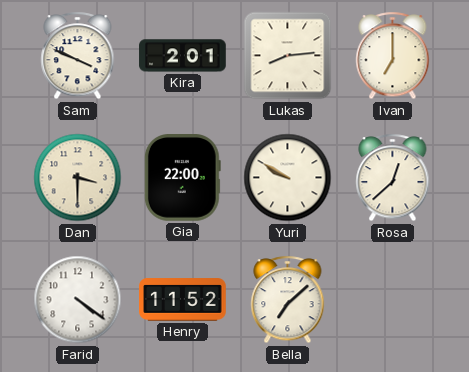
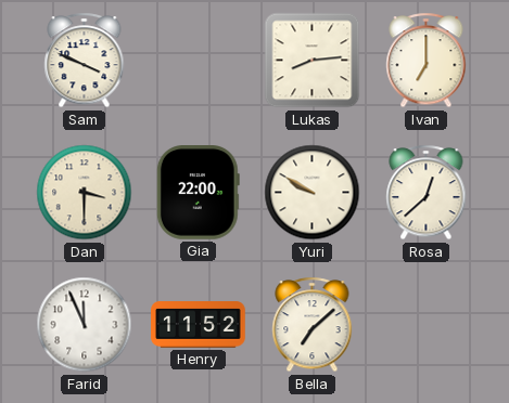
Kira: 2:01 -> none
Farid: 4:21 -> 11:56
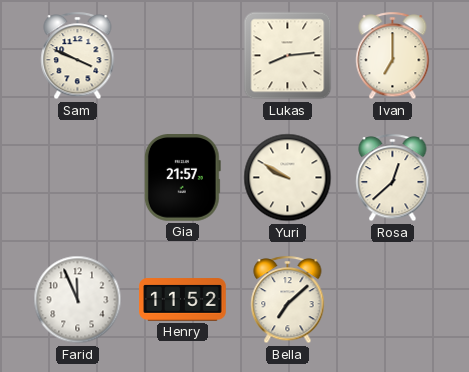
Dan: 3:30 -> none
Gia: 22:00 -> 21:57
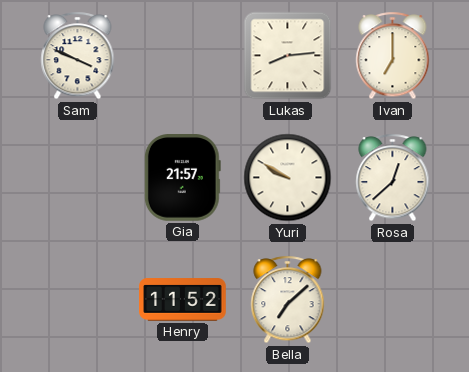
Farid: 11:56 -> none
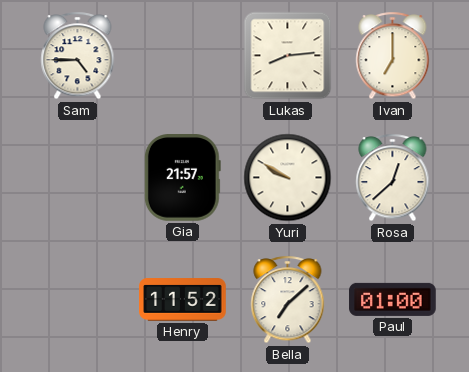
Sam: 3:49 -> 4:45
Paul: none -> 01:00
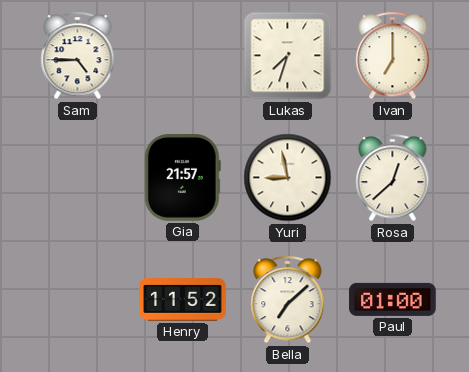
Lukas: 8:14 -> 7:33
Yuri: 9:50 -> 8:58
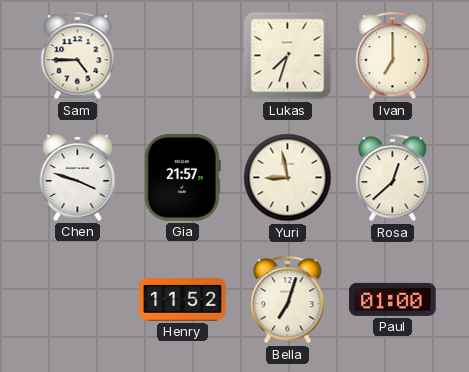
Chen: none -> 3:48
Bella: 7:08 -> 7:03
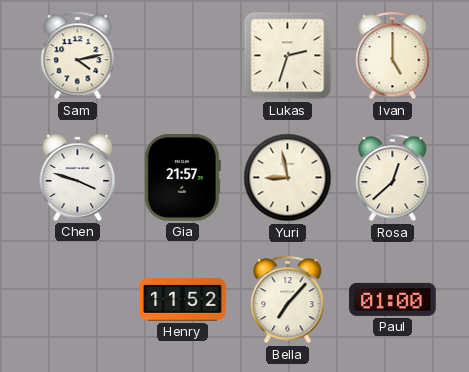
Sam: 4:45 -> 4:13
Lukas: 7:33 -> 2:33
Ivan: 7:00 -> 5:00
Bella: 7:03 -> 7:07
